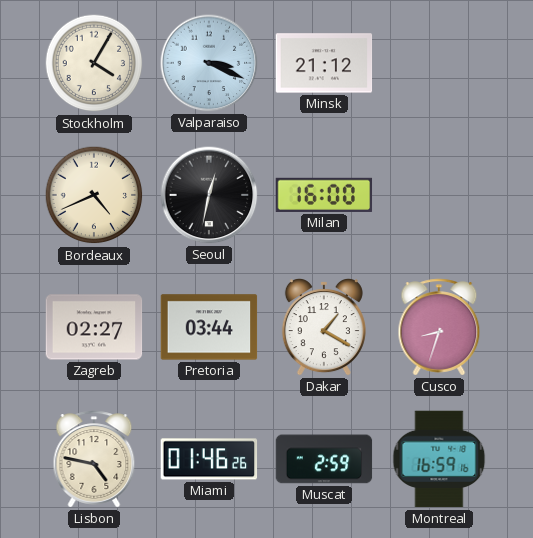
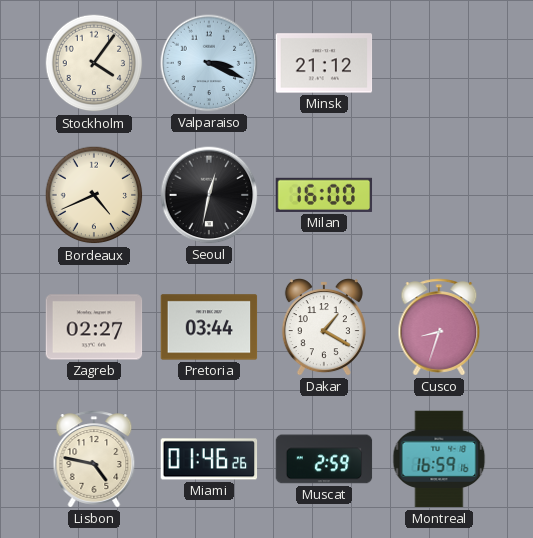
Stockholm: 4:05 -> 4:06
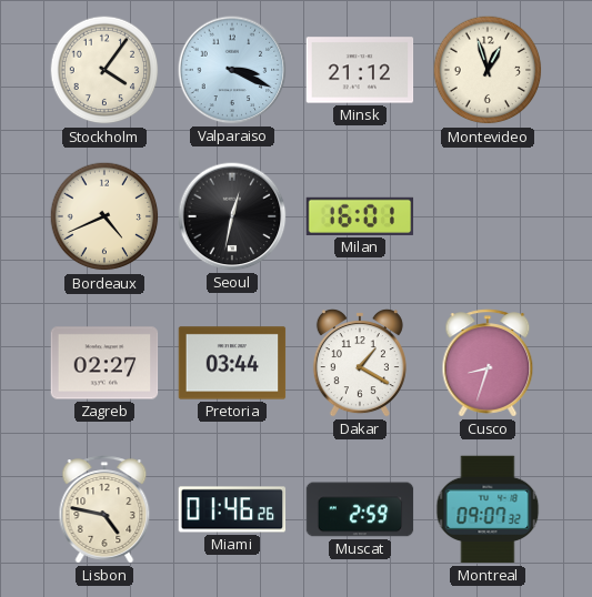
Montevideo: none -> 12:57
Milan: 16:00 -> 16:01
Montreal: 16:59 -> 09:07
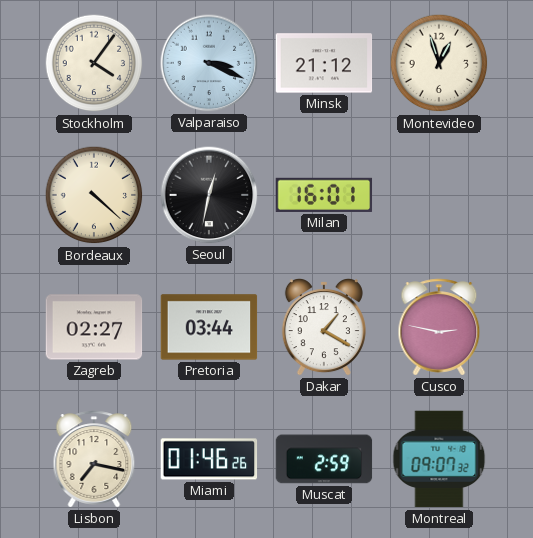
Bordeaux: 4:41 -> 4:22
Cusco: 8:33 -> 2:47
Lisbon: 4:47 -> 7:17
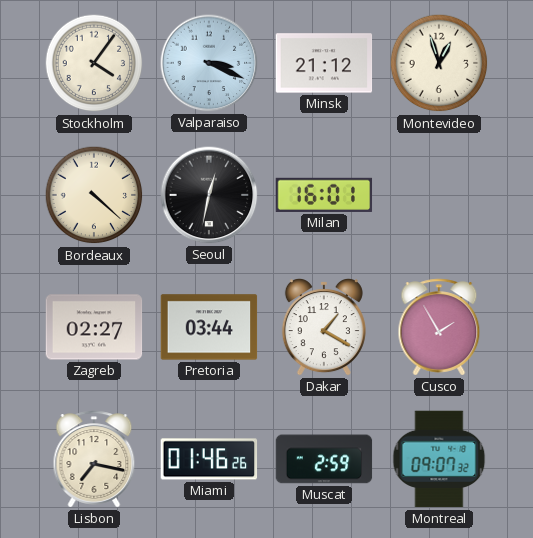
Cusco: 2:47 -> 1:55
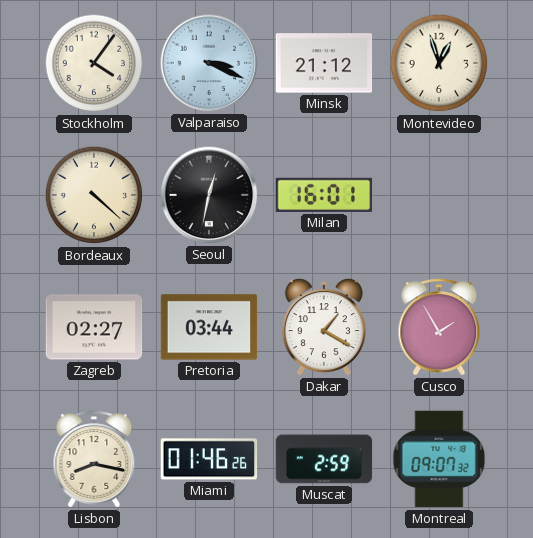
Lisbon: 7:17 -> 8:17
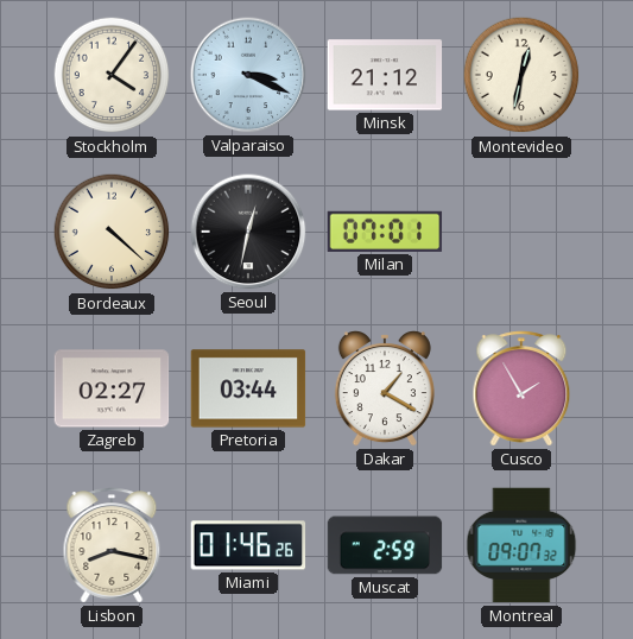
Montevideo: 12:57 -> 12:32
Milan: 16:01 -> 07:01
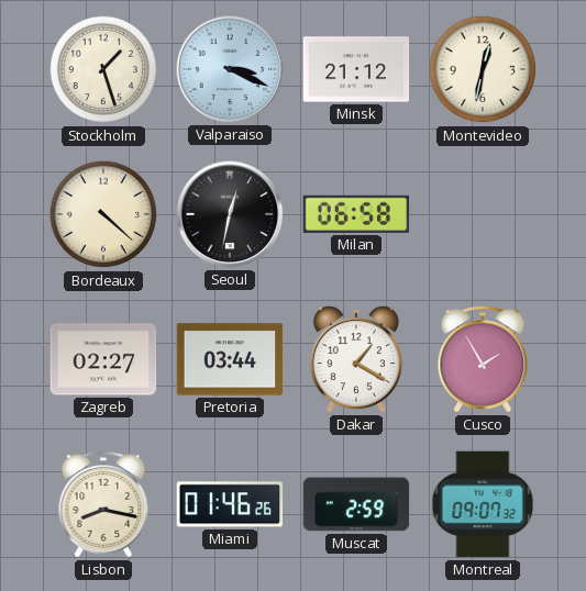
Stockholm: 4:06 -> 1:27
Milan: 07:01 -> 06:58
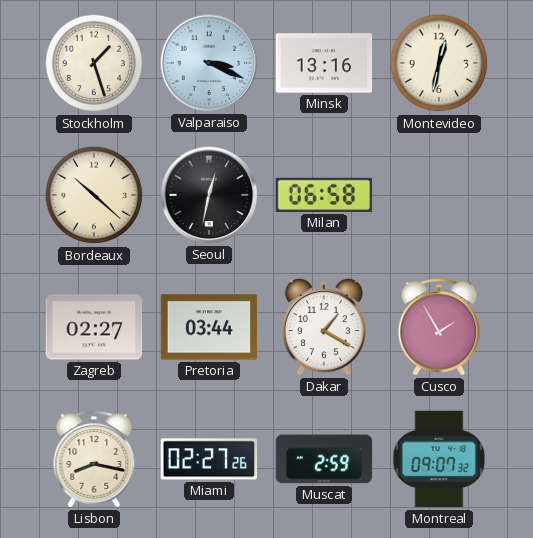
Minsk: 21:12 -> 13:16
Bordeaux: 4:22 -> 10:22
Miami: 01:46 -> 02:27
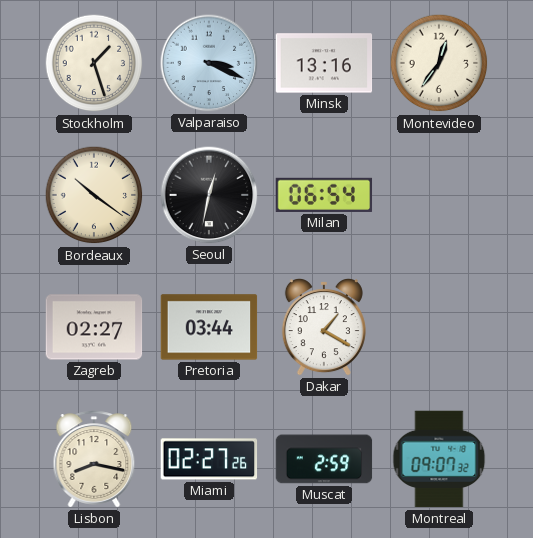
Montevideo: 12:32 -> 12:36
Bordeaux: 10:22 -> 10:21
Milan: 06:58 -> 06:54
Cusco: 1:55 -> none
